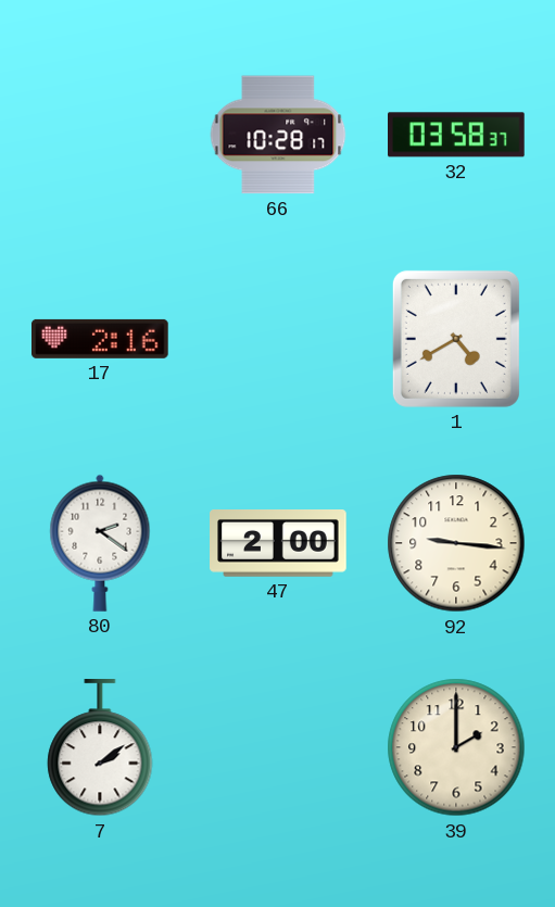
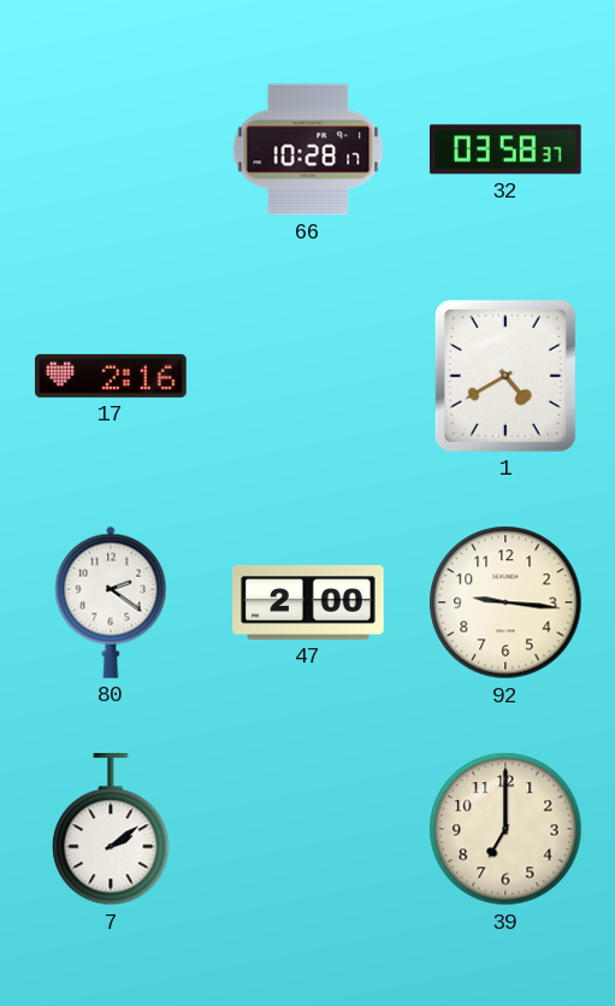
39: 2:00 -> 7:00
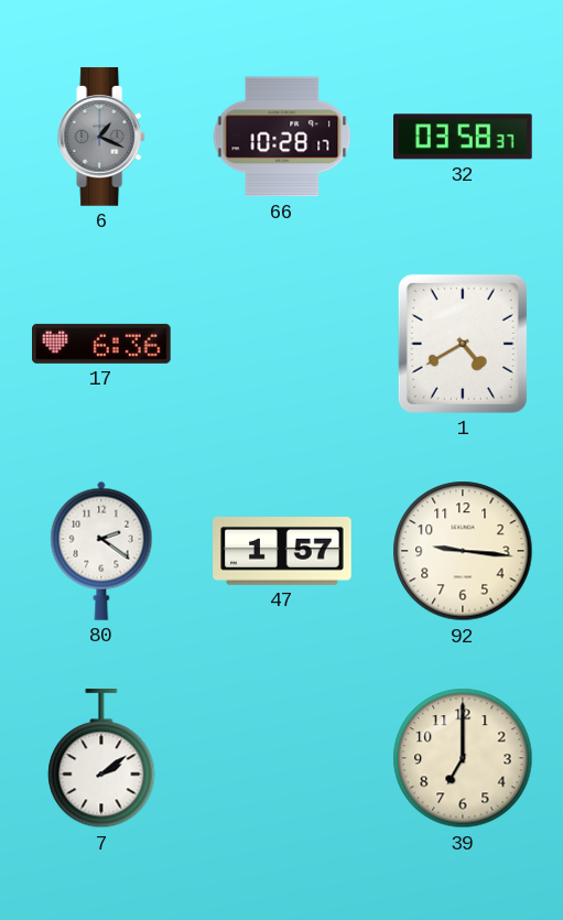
6: none -> 1:19
17: 2:16 -> 6:36
47: 2:00 -> 1:57
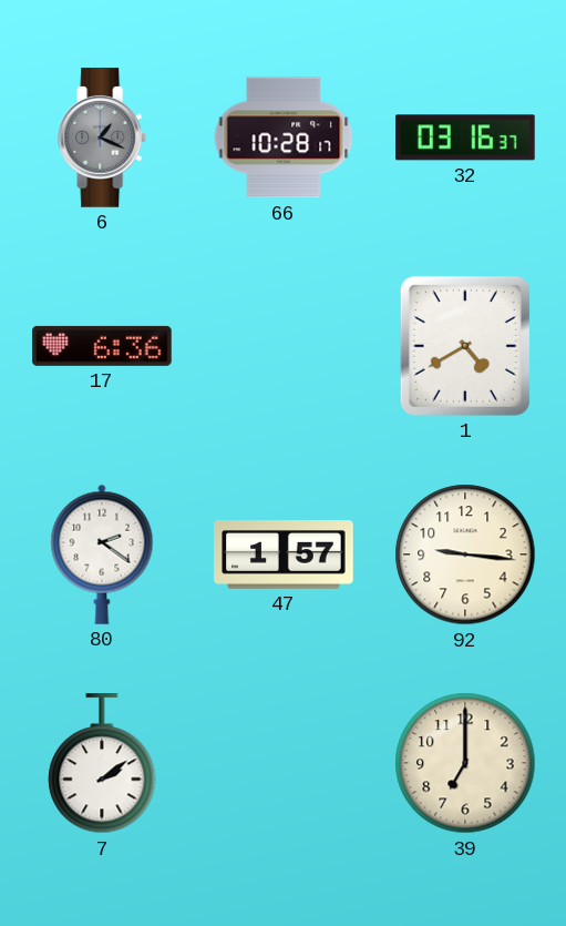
32: 03:58 -> 03:16
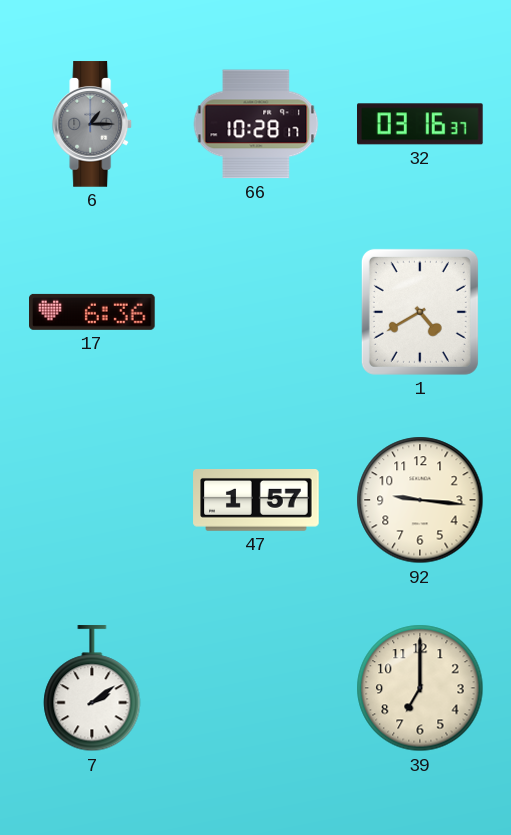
6: 1:19 -> 1:15
80: 2:21 -> none
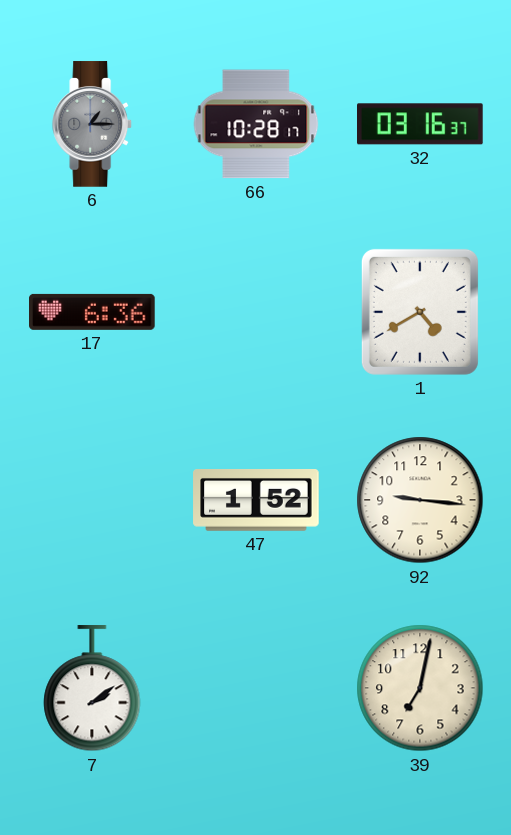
47: 1:57 -> 1:52
39: 7:00 -> 7:02
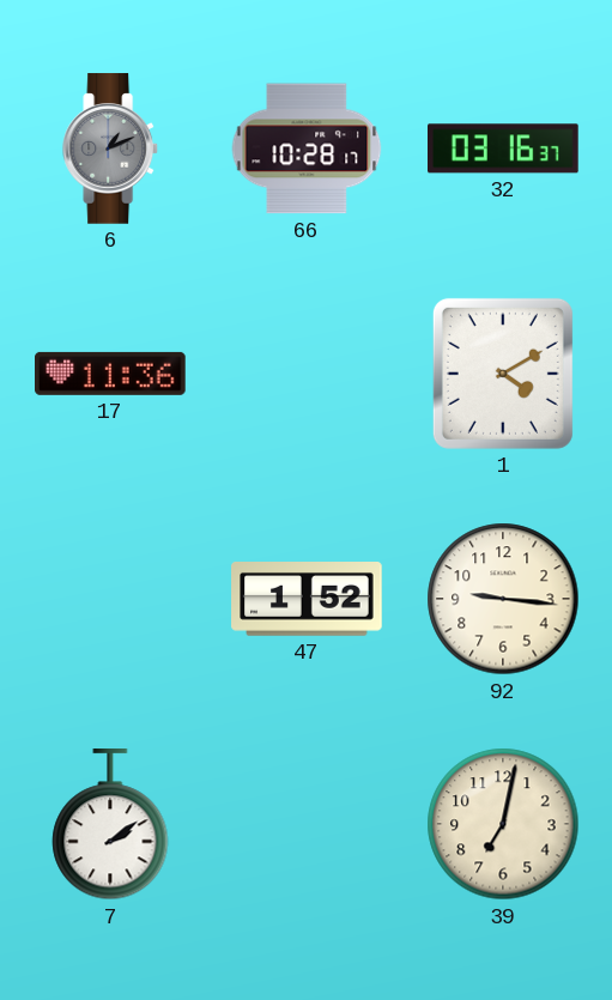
6: 1:15 -> 1:11
17: 6:36 -> 11:36
1: 4:40 -> 4:10
